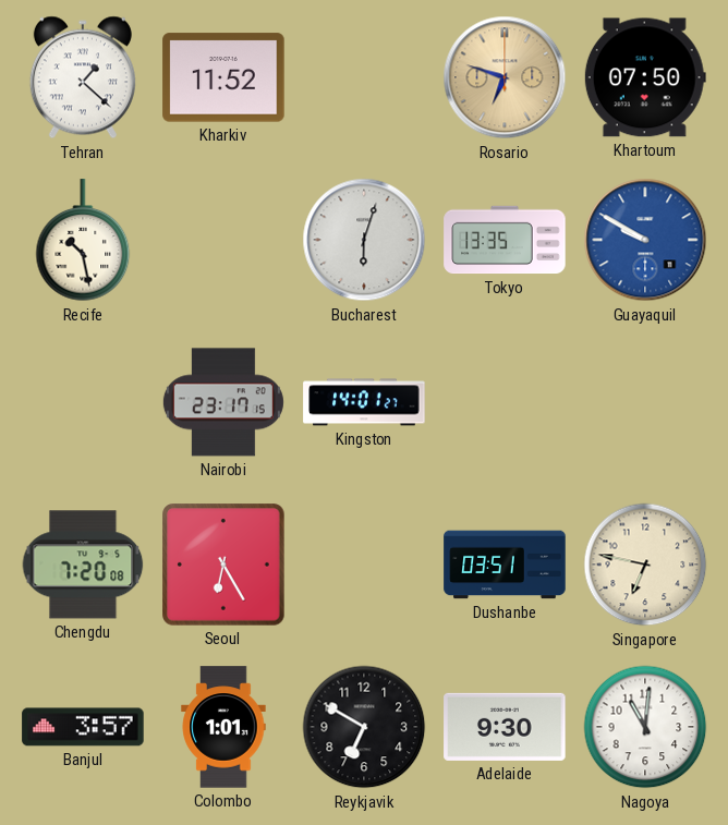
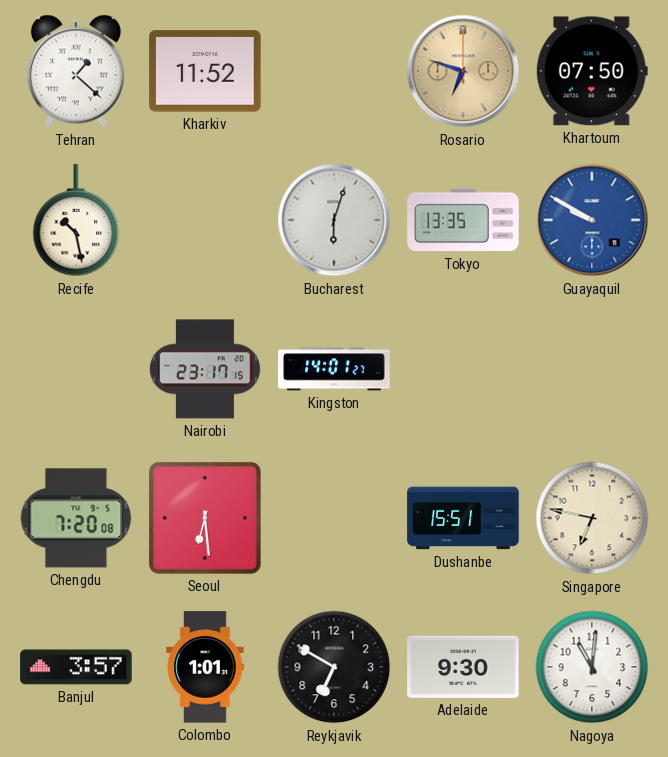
Seoul: 6:25 -> 6:29
Dushanbe: 03:51 -> 15:51
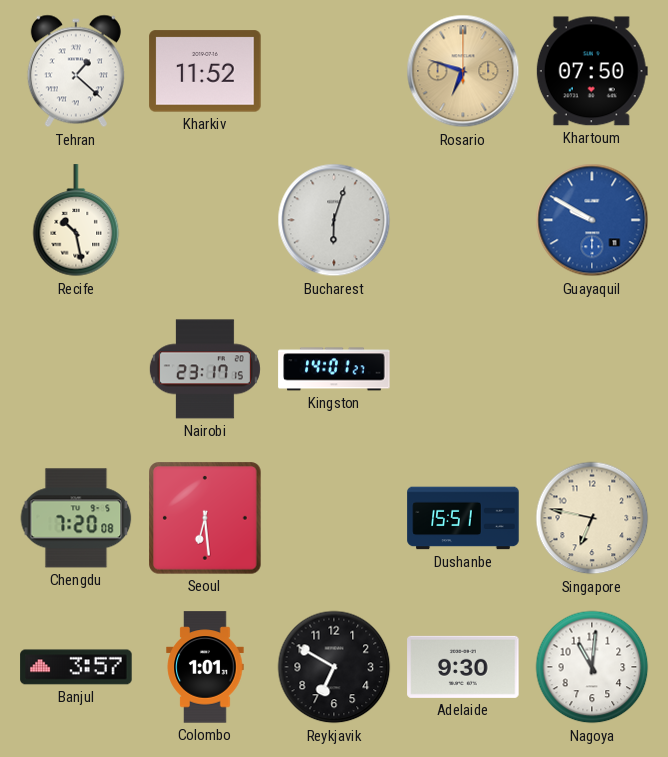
Tokyo: 13:35 -> none
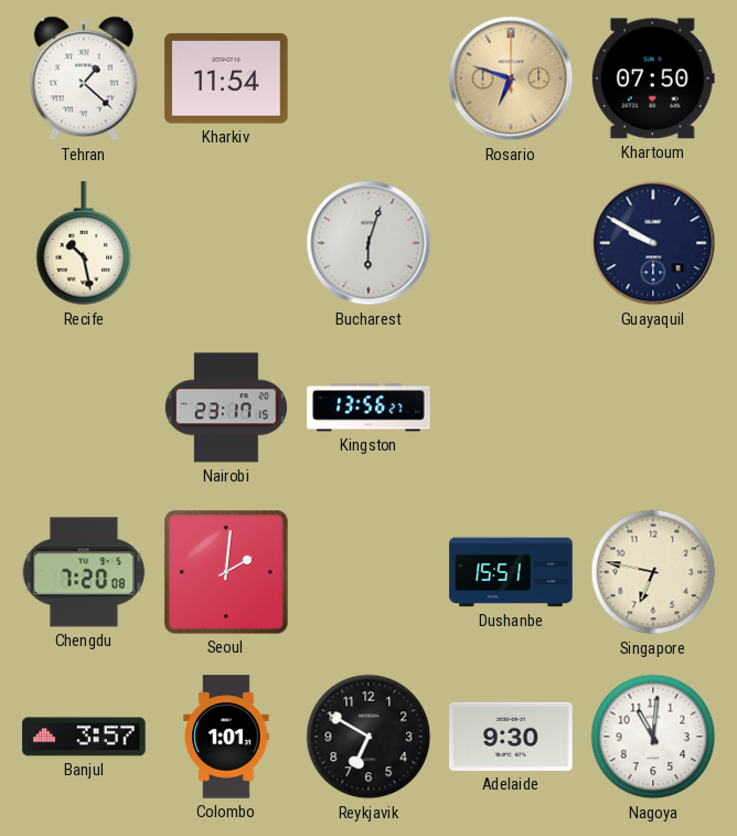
Kharkiv: 11:52 -> 11:54
Guayaquil dial: blue -> navy
Kingston: 14:01 -> 13:56
Seoul: 6:29 -> 2:01
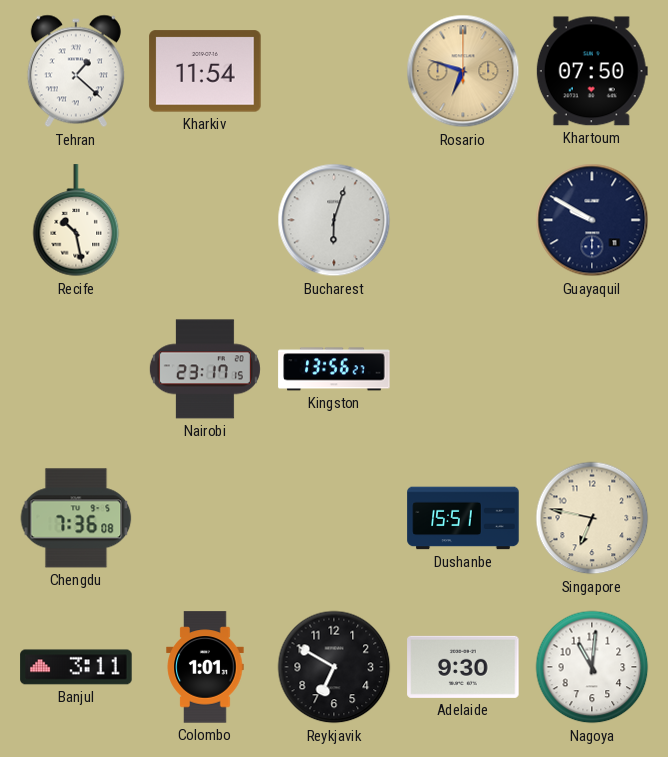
Chengdu: 7:20 -> 7:36
Seoul: 2:01 -> none
Banjul: 3:57 -> 3:11
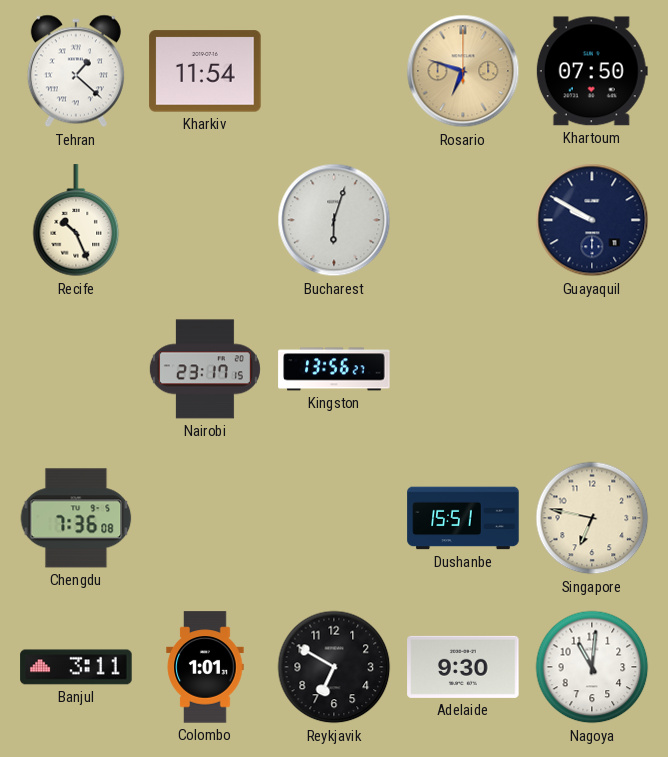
Recife: 10:28 -> 10:26
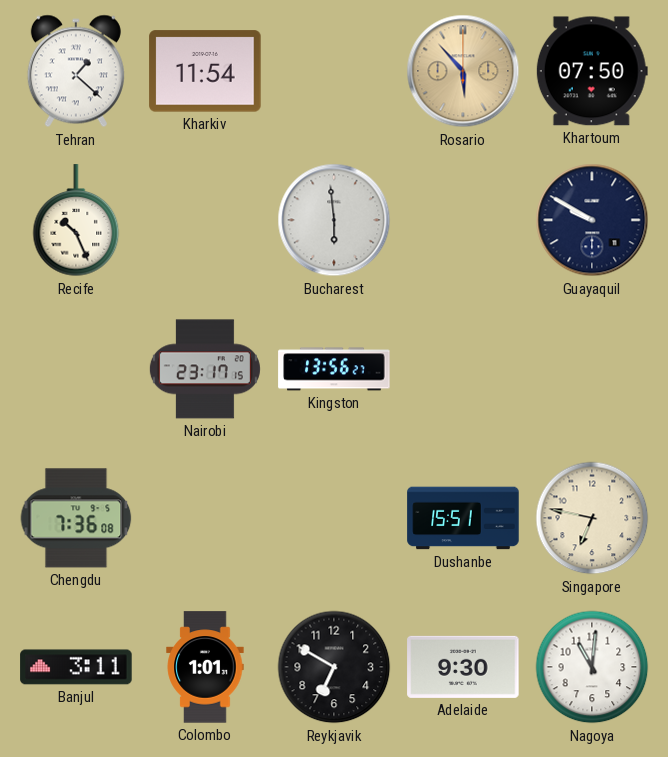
Rosario: 6:48 -> 5:53
Bucharest: 6:03 -> 5:59
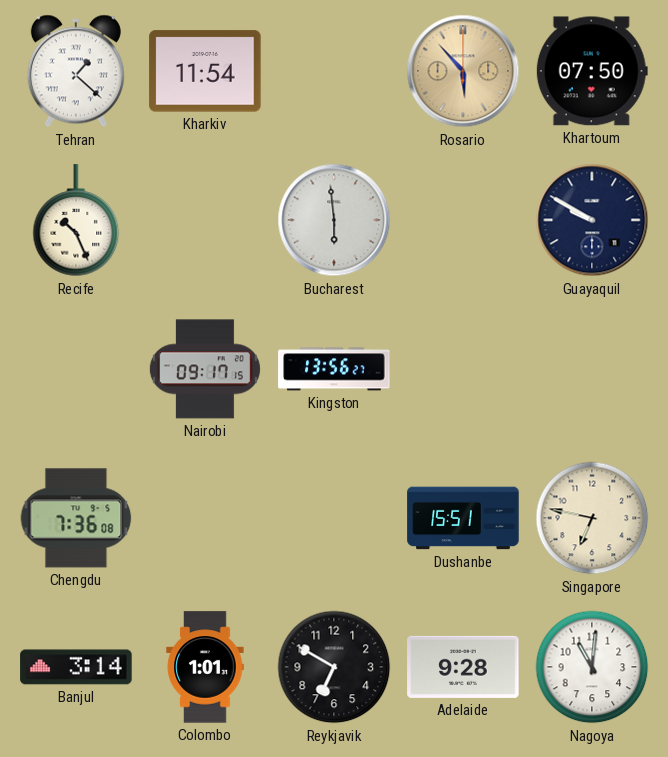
Nairobi: 23:17 -> 09:17
Banjul: 3:11 -> 3:14
Adelaide: 9:30 -> 9:28
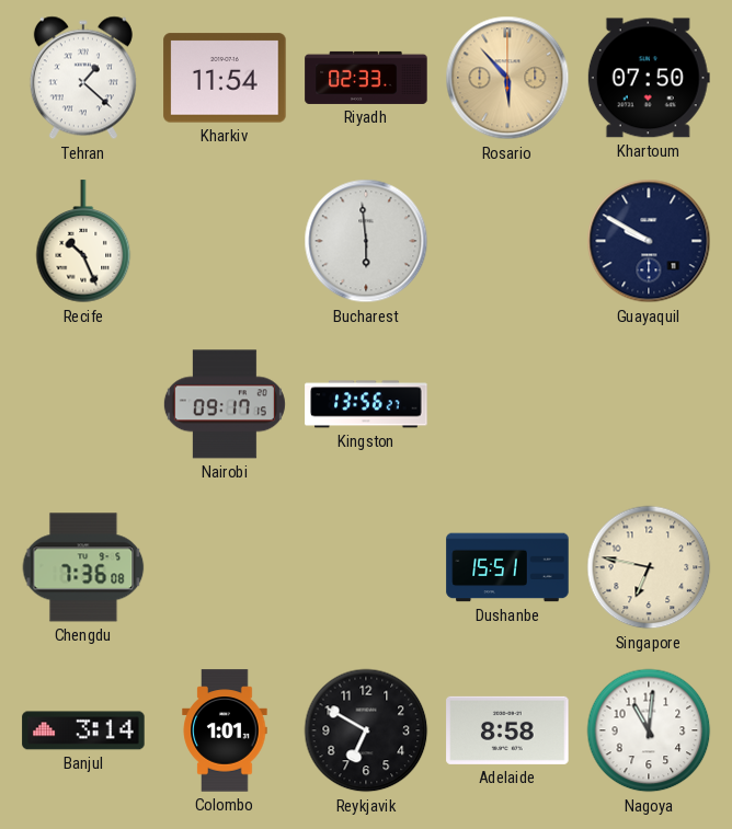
Riyadh: none -> 02:33
Adelaide: 9:28 -> 8:58
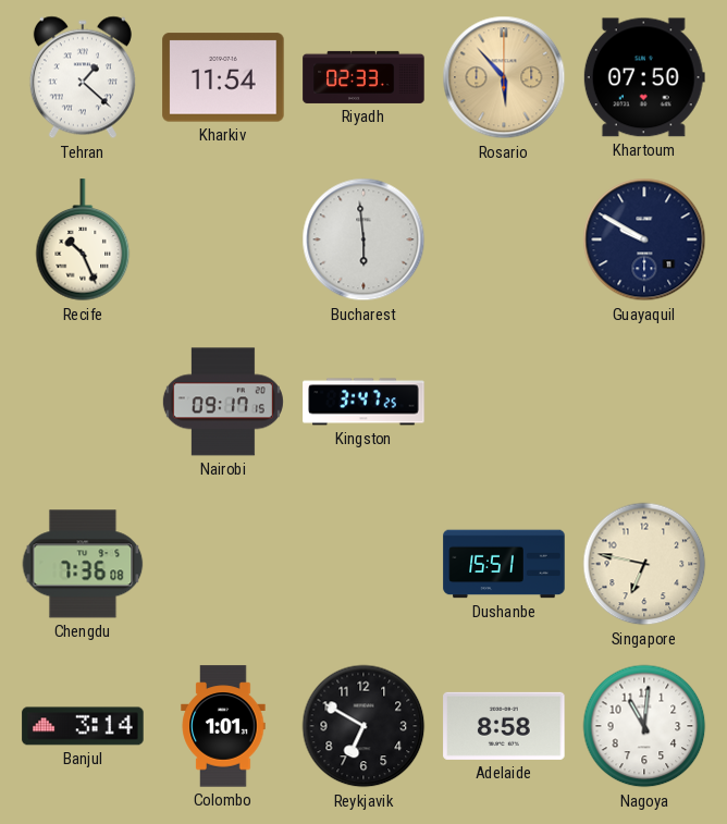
Kingston: 13:56 -> 3:47
